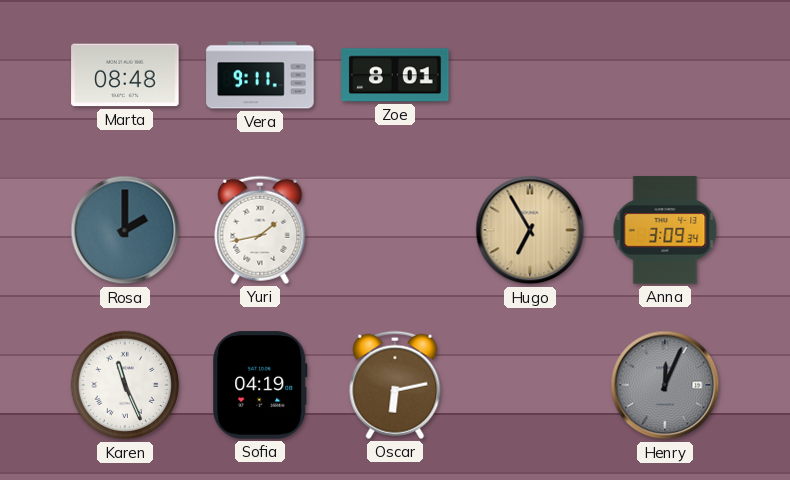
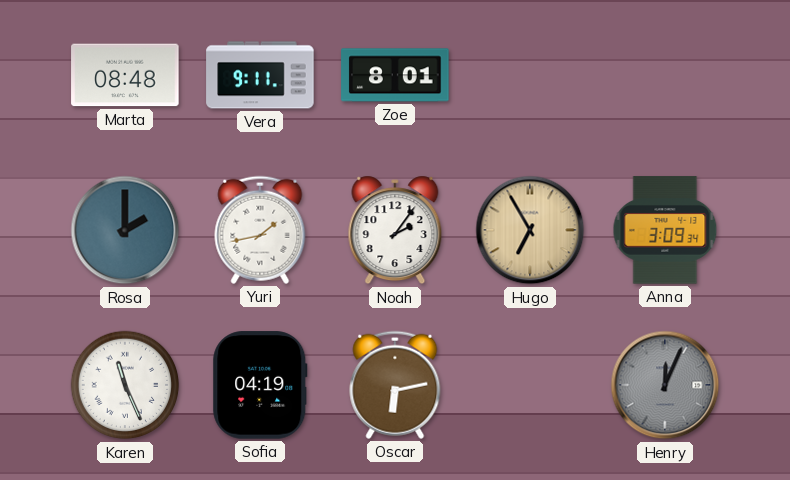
Noah: none -> 2:06
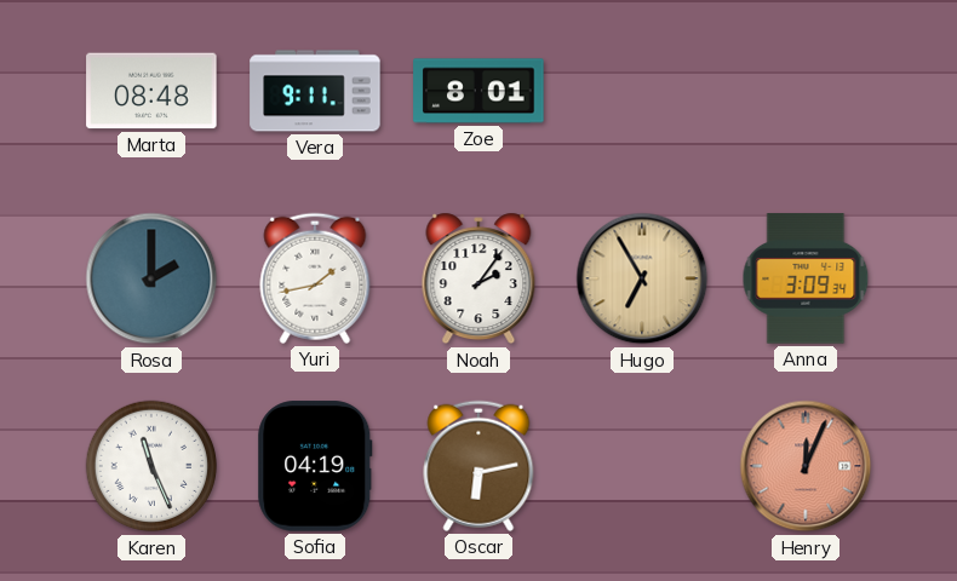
Henry dial: grey -> salmon
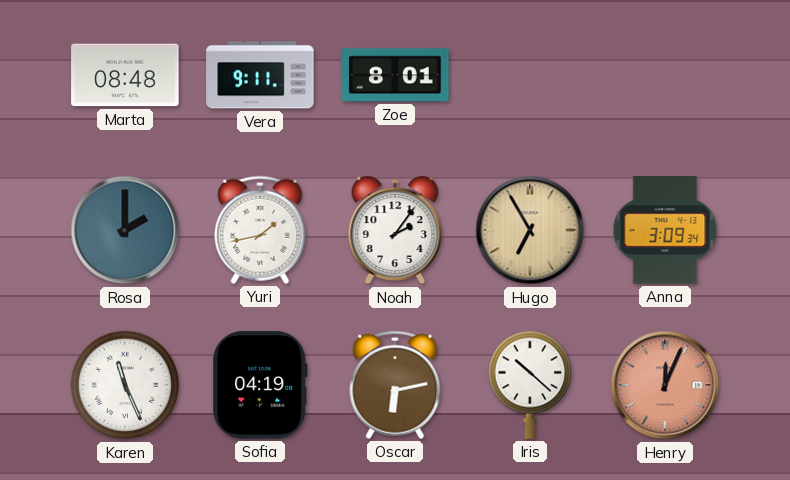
Iris: none -> 10:22
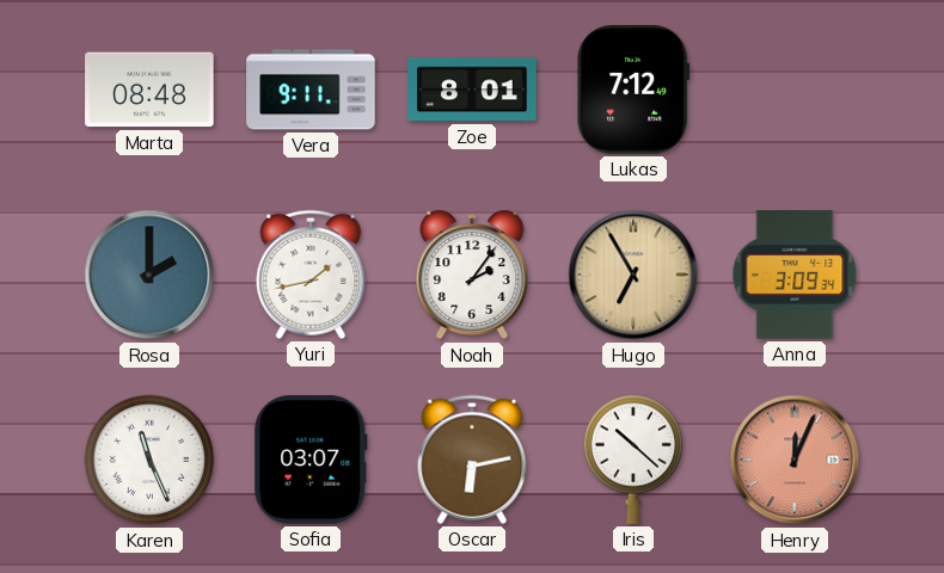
Lukas: none -> 7:12
Sofia: 04:19 -> 03:07
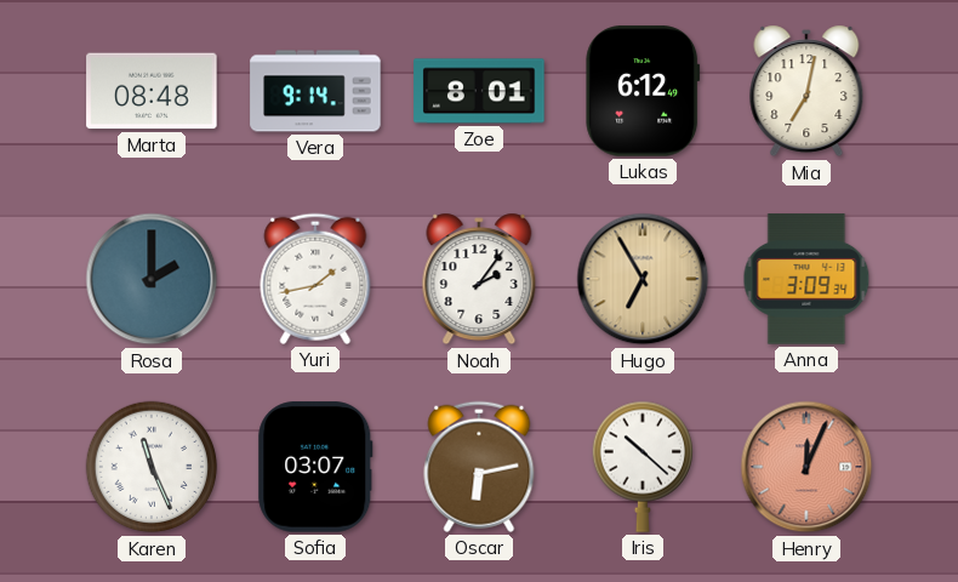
Vera: 9:11 -> 9:14
Lukas: 7:12 -> 6:12
Mia: none -> 7:02
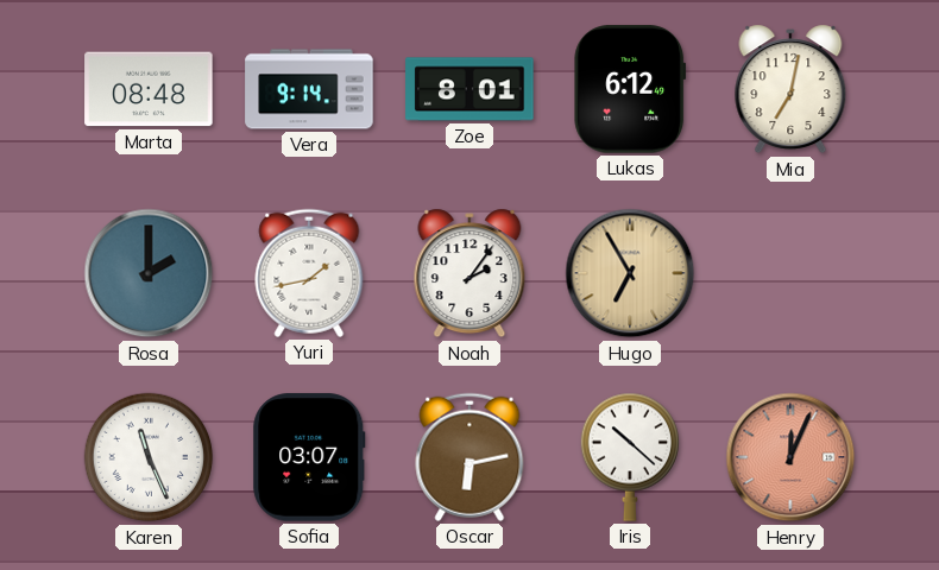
Anna: 3:09 -> none
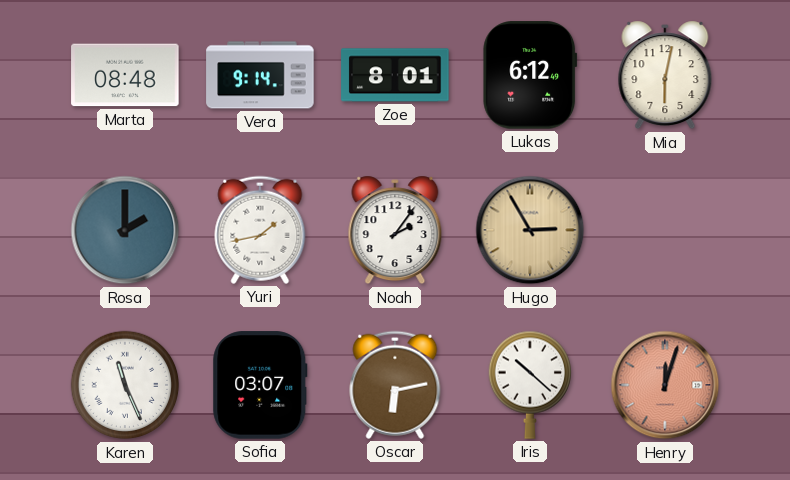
Mia: 7:02 -> 6:02
Hugo: 6:55 -> 2:55
Henry: 12:04 -> 12:03
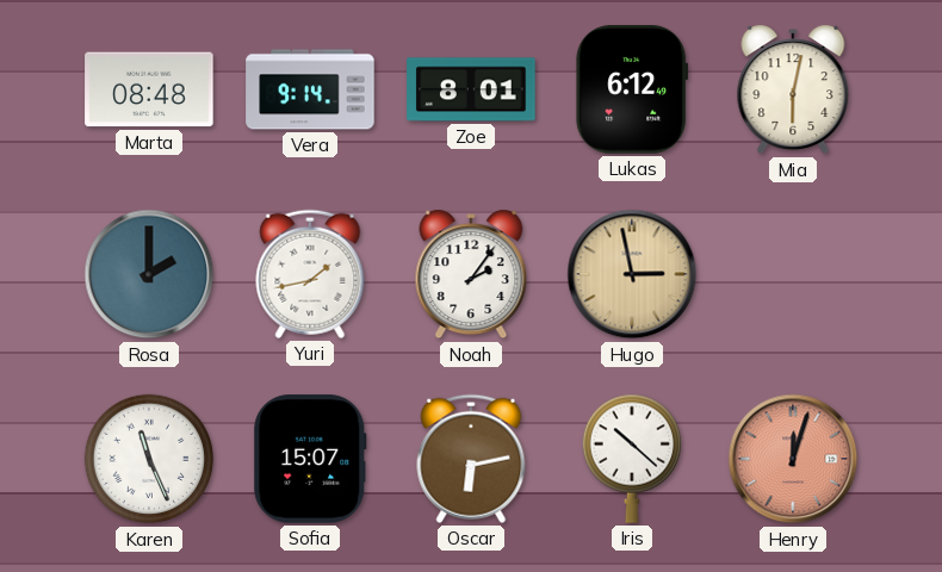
Hugo: 2:55 -> 2:58
Sofia: 03:07 -> 15:07
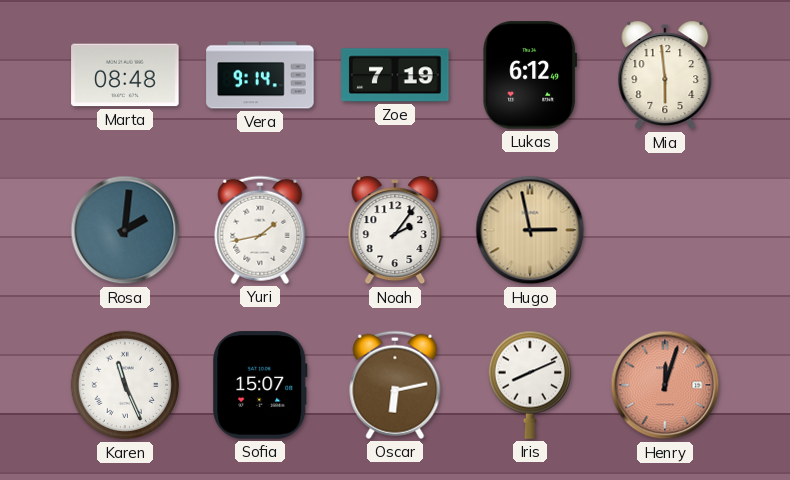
Zoe: 8:01 -> 7:19
Mia: 6:02 -> 5:59
Rosa: 2:00 -> 2:01
Iris: 10:22 -> 8:11
